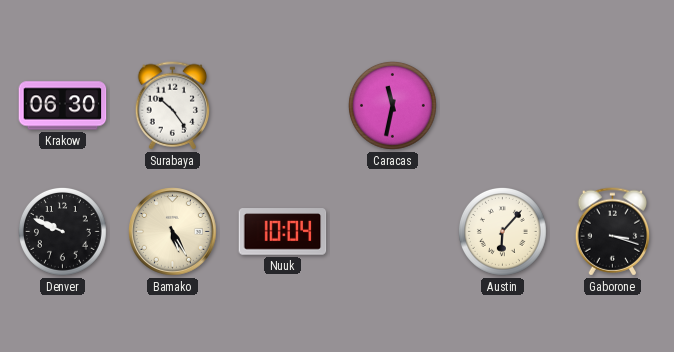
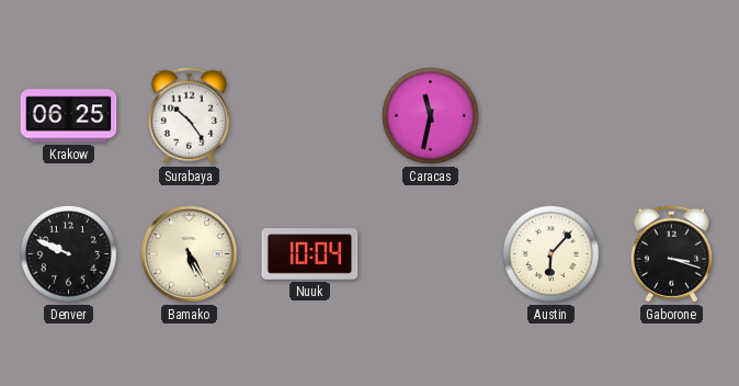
Krakow: 06:30 -> 06:25
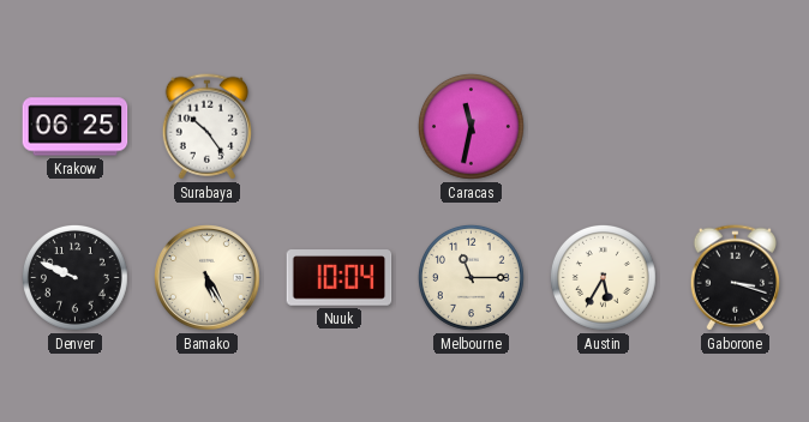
Melbourne: none -> 11:15
Austin: 6:07 -> 5:35
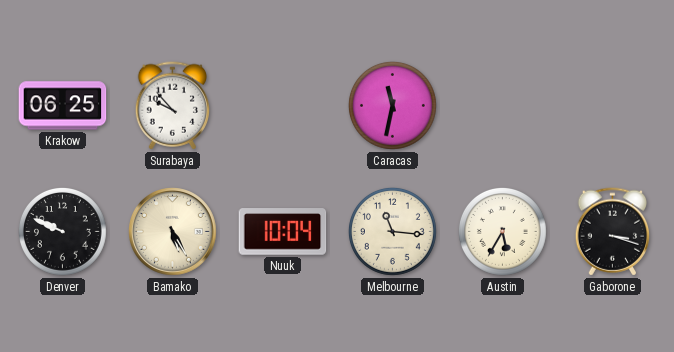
Surabaya: 10:24 -> 9:53
Melbourne: 11:15 -> 11:16
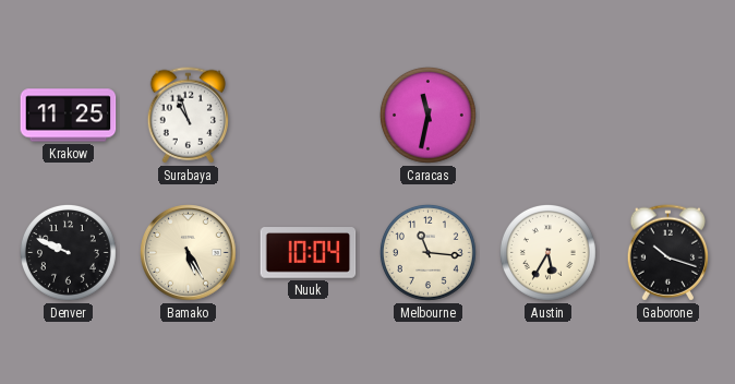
Krakow: 06:25 -> 11:25
Surabaya: 9:53 -> 10:57
Gaborone: 3:18 -> 10:18
